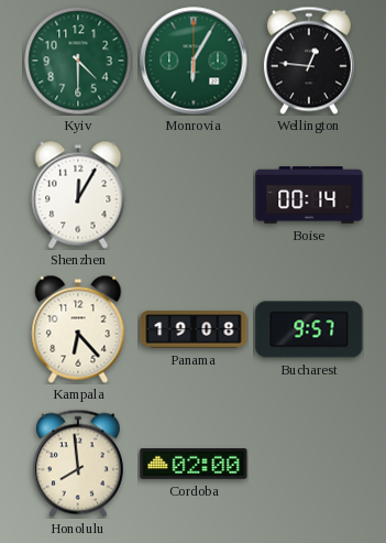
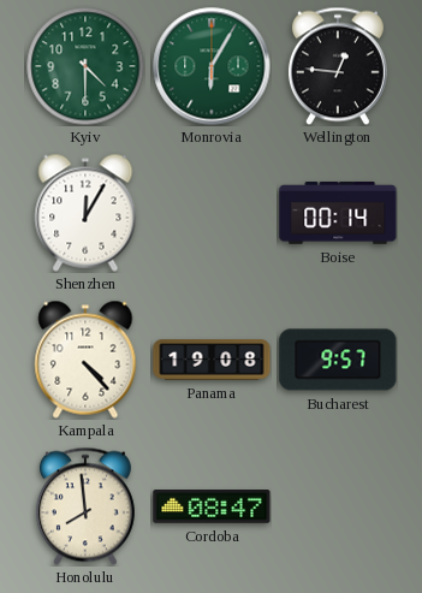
Kampala: 6:23 -> 4:23
Cordoba: 02:00 -> 08:47
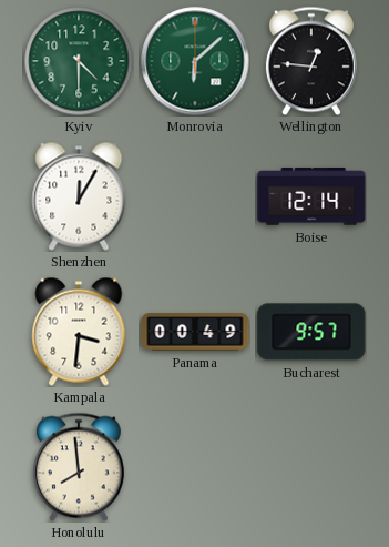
Monrovia: 6:05 -> 6:08
Boise: 00:14 -> 12:14
Kampala: 4:23 -> 3:31
Panama: 19:08 -> 00:49
Cordoba: 08:47 -> none
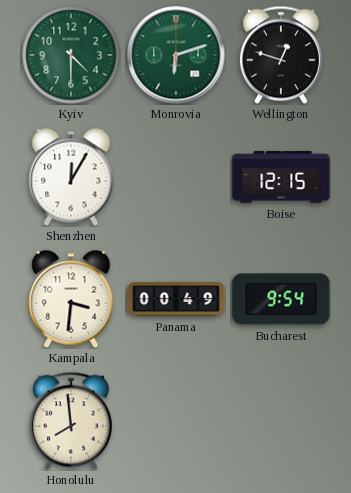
Monrovia: 6:08 -> 6:12
Wellington: 12:46 -> 12:48
Boise: 12:14 -> 12:15
Bucharest: 9:57 -> 9:54
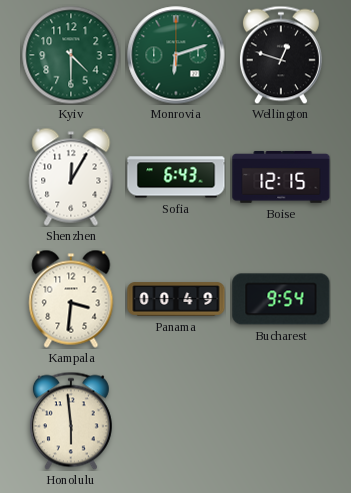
Sofia: none -> 6:43
Honolulu: 7:59 -> 5:59
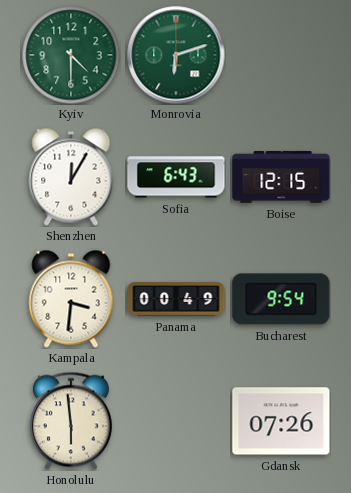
Wellington: 12:48 -> none
Gdansk: none -> 07:26
